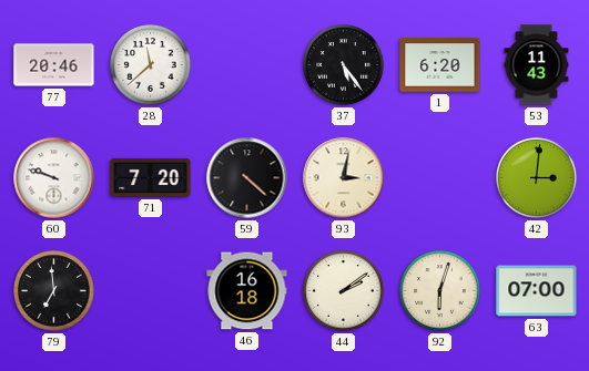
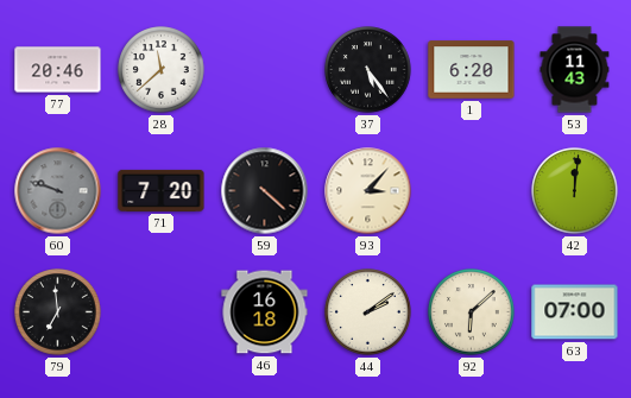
60 dial: white -> grey
93: 3:02 -> 3:07
42: 3:01 -> 12:01
92: 6:03 -> 6:08
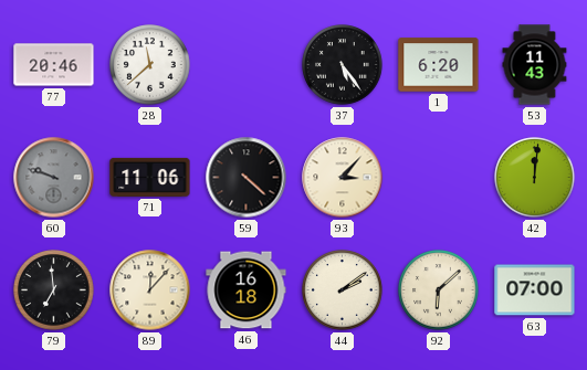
71: 7:20 -> 11:06
89: none -> 12:07
